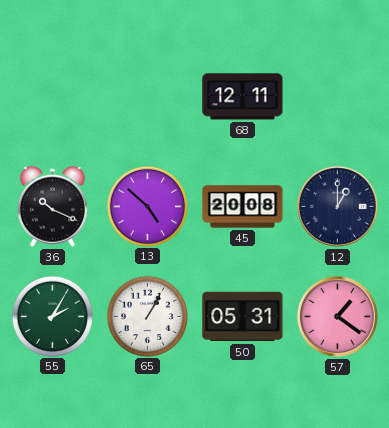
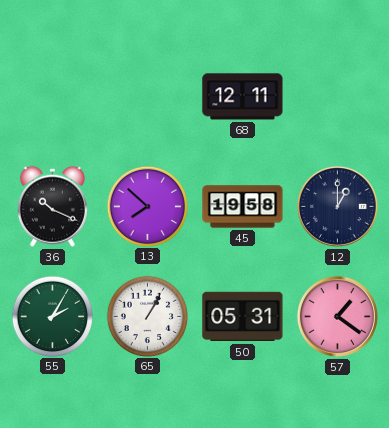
13: 4:52 -> 7:52
45: 20:08 -> 19:58
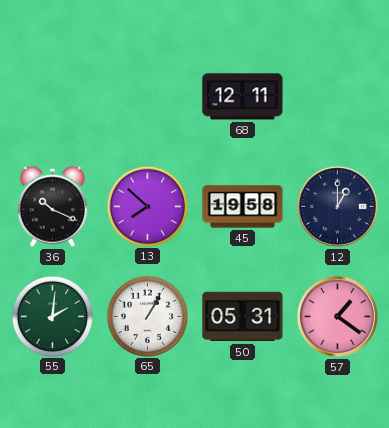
55: 2:05 -> 2:01
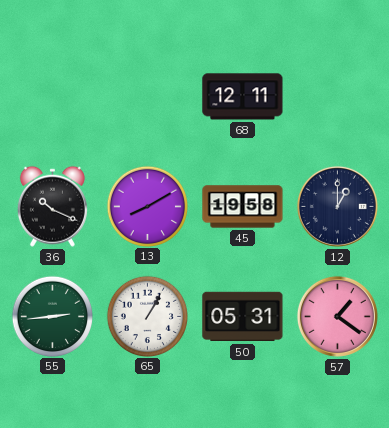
13: 7:52 -> 8:10
55: 2:01 -> 2:44
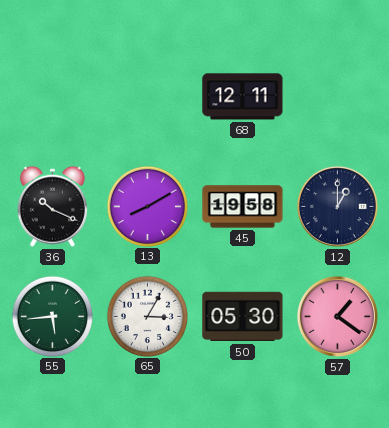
55: 2:44 -> 5:44
65: 1:05 -> 3:05
50: 05:31 -> 05:30
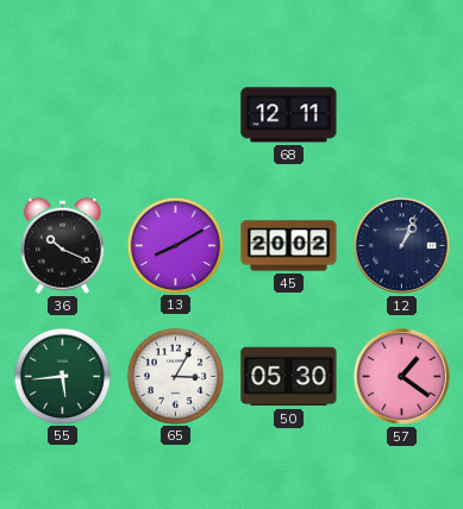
45: 19:58 -> 20:02
12: 1:00 -> 1:04
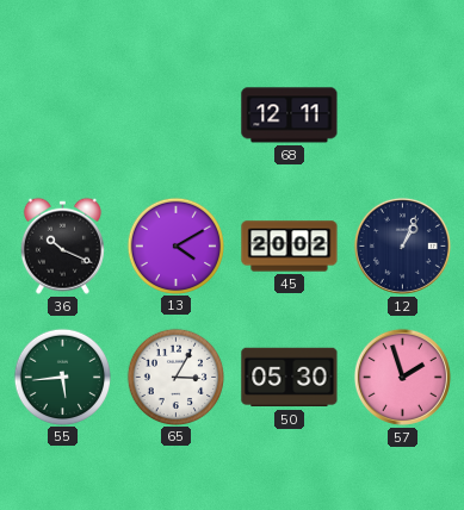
13: 8:10 -> 4:10
57: 1:21 -> 1:57
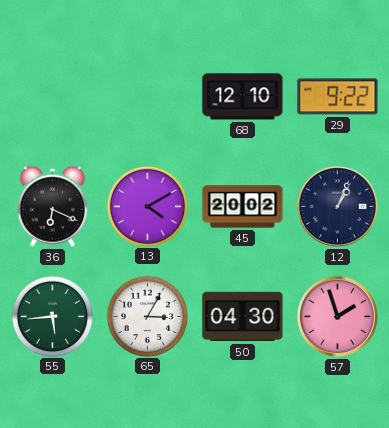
68: 12:11 -> 12:10
29: none -> 9:22
36: 10:19 -> 6:19
50: 05:30 -> 04:30
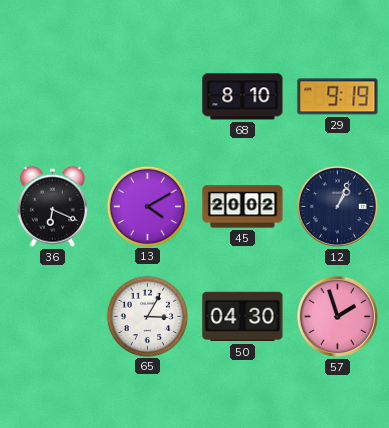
68: 12:10 -> 8:10
29: 9:22 -> 9:19
55: 5:44 -> none
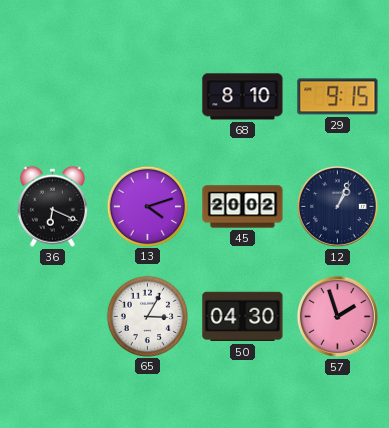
29: 9:19 -> 9:15
13: 4:10 -> 4:12
